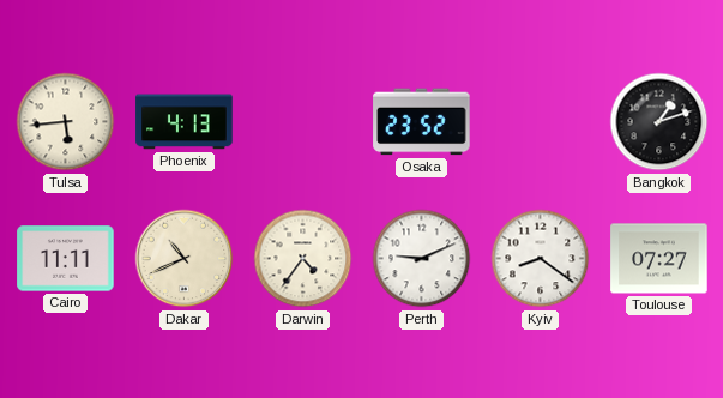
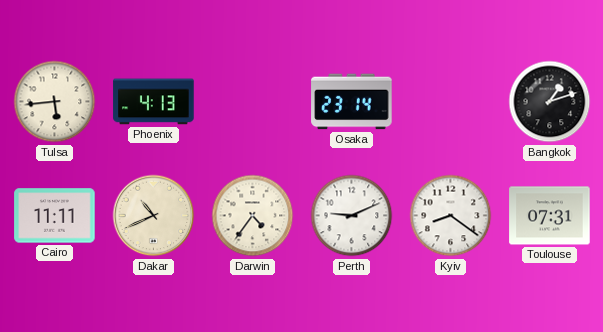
Osaka: 23:52 -> 23:14
Toulouse: 07:27 -> 07:31
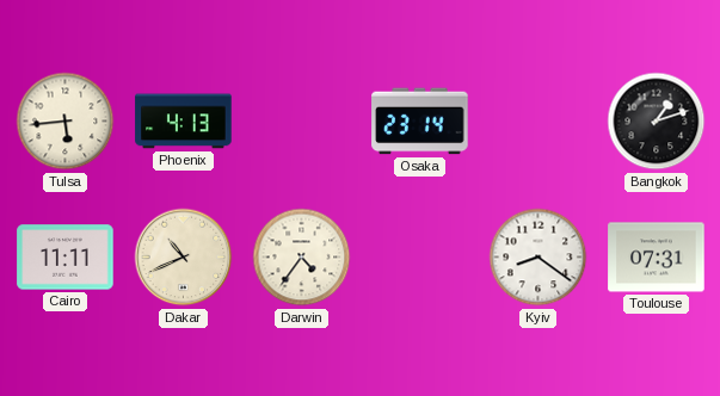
Perth: 9:11 -> none
